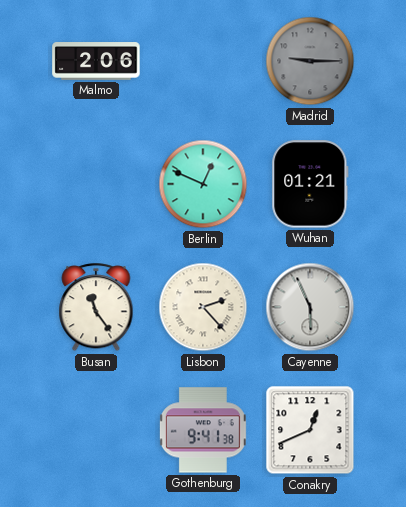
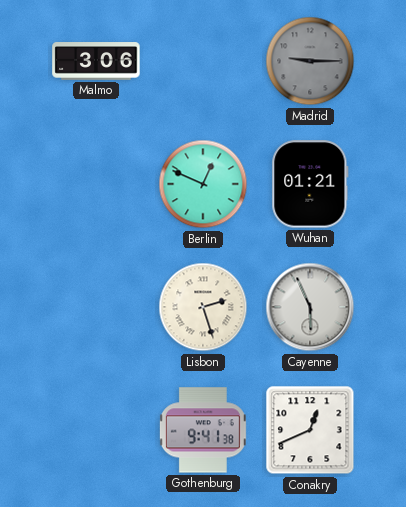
Malmo: 2:06 -> 3:06
Busan: 11:24 -> none
Lisbon: 2:23 -> 2:27
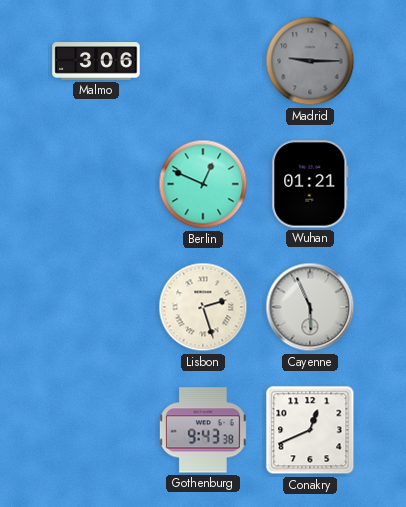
Gothenburg: 9:41 -> 9:43
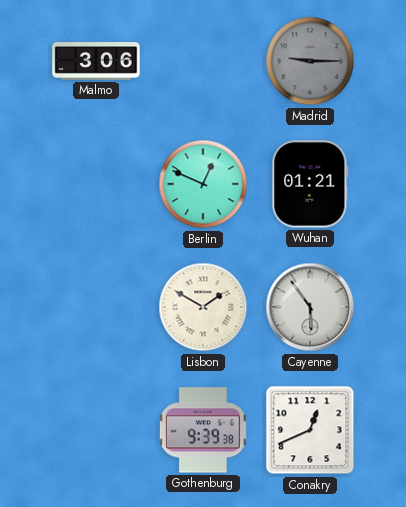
Lisbon: 2:27 -> 1:50
Cayenne: 5:56 -> 5:54
Gothenburg: 9:43 -> 9:39
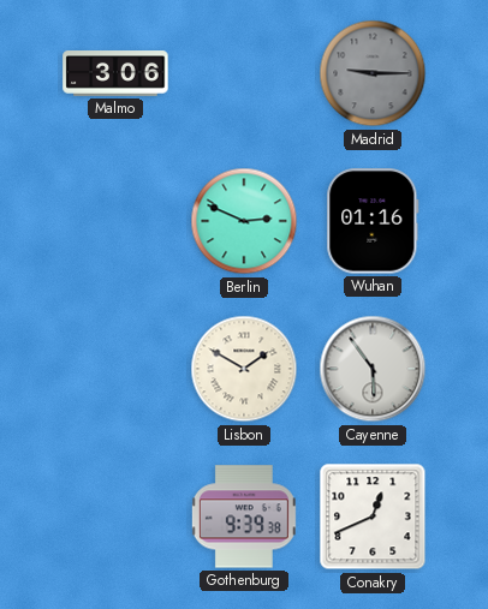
Berlin: 12:49 -> 2:49
Wuhan: 01:21 -> 01:16
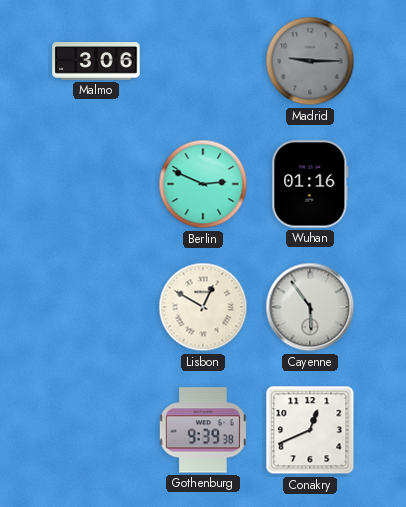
Lisbon: 1:50 -> 12:50
